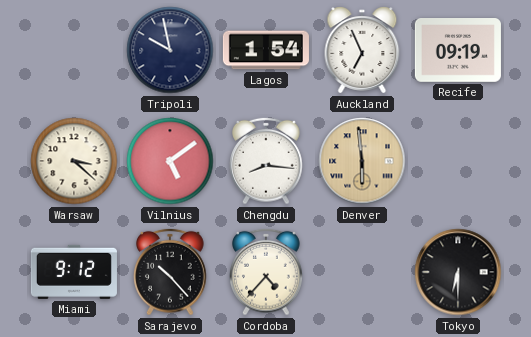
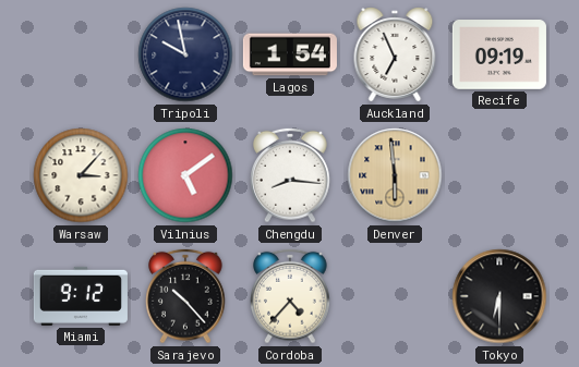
Warsaw: 3:22 -> 3:07
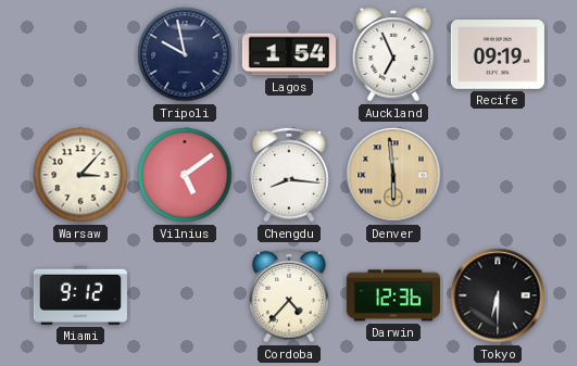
Sarajevo: 10:23 -> none
Darwin: none -> 12:36
